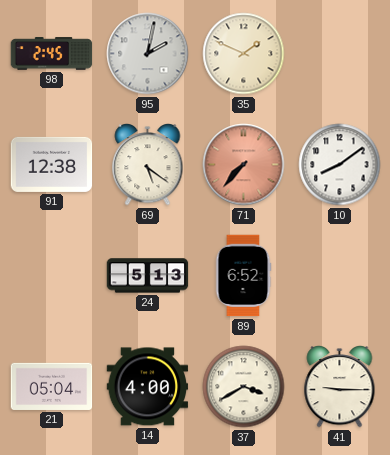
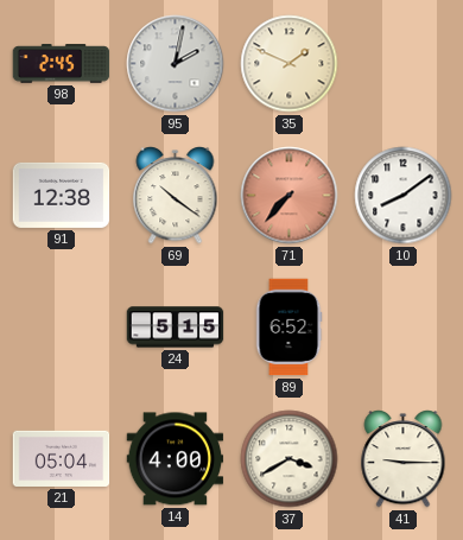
69: 5:21 -> 10:21
24: 5:13 -> 5:15
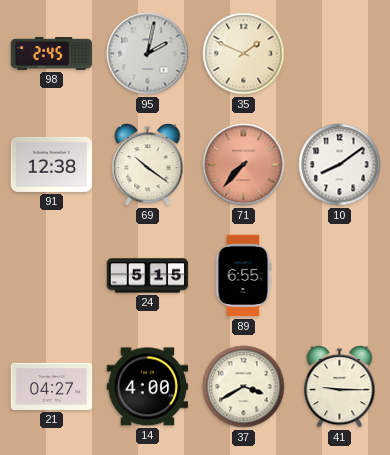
89: 6:52 -> 6:55
21: 05:04 -> 04:27
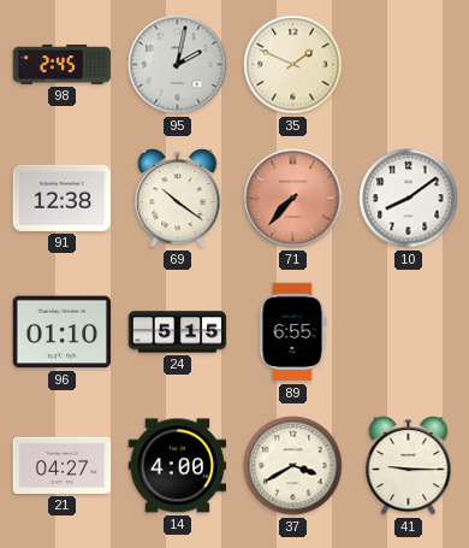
96: none -> 01:10
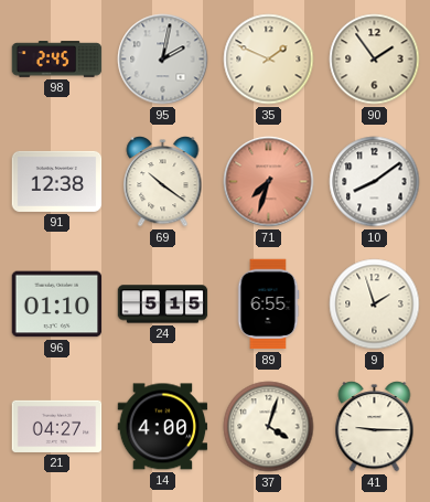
90: none -> 1:54
71: 7:37 -> 7:33
9: none -> 1:57
37: 3:40 -> 4:03
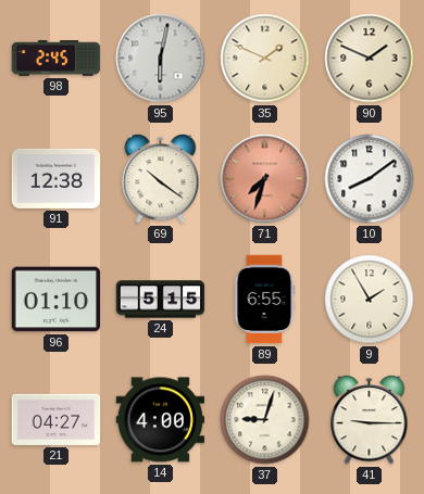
95: 2:02 -> 6:02
90: 1:54 -> 1:49
9: 1:57 -> 1:55
37: 4:03 -> 9:03
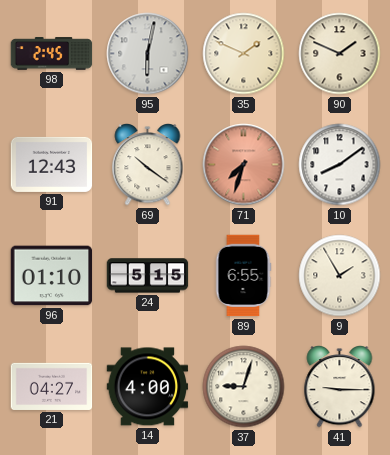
91: 12:38 -> 12:43
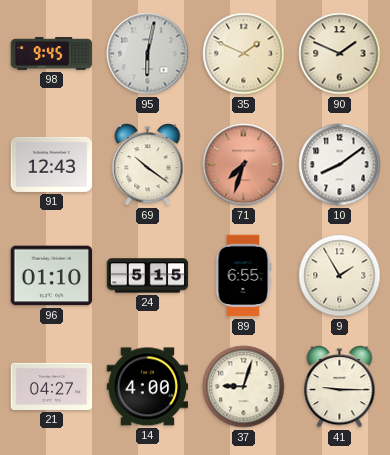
98: 2:45 -> 9:45
